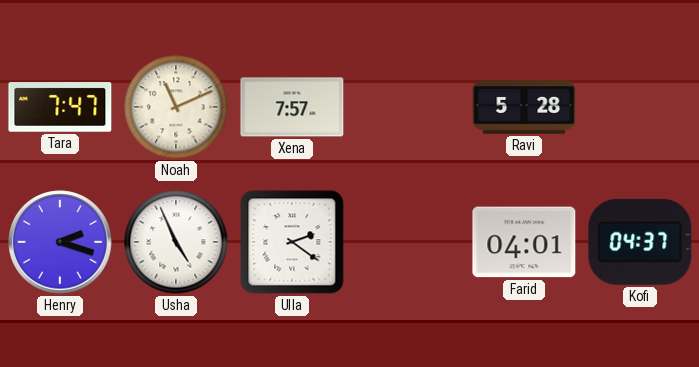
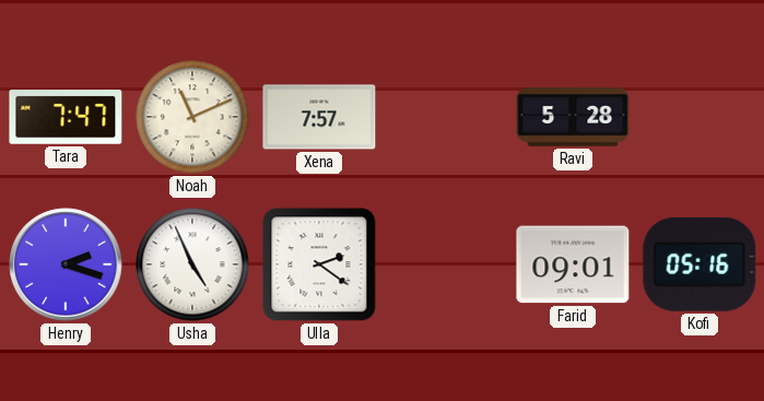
Farid: 04:01 -> 09:01
Kofi: 04:37 -> 05:16
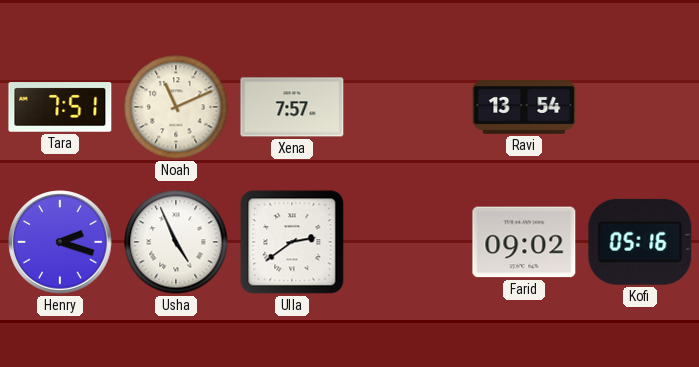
Tara: 7:47 -> 7:51
Ravi: 5:28 -> 13:54
Ulla: 2:21 -> 2:39
Farid: 09:01 -> 09:02
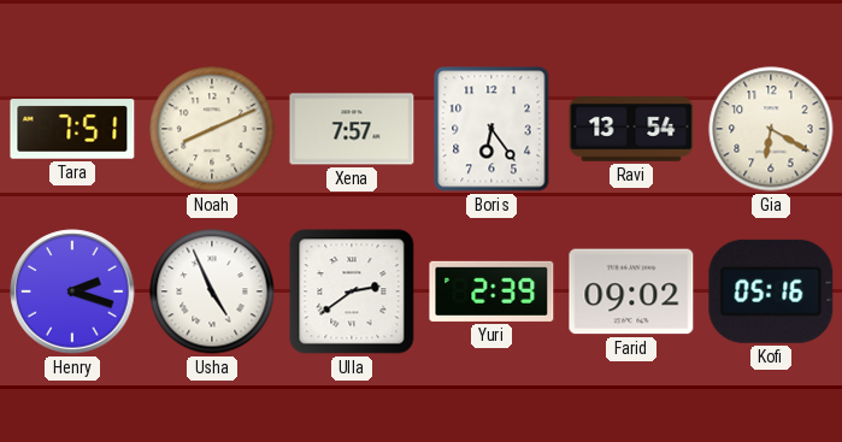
Noah: 11:11 -> 8:11
Boris: none -> 6:24
Gia: none -> 6:20
Yuri: none -> 2:39
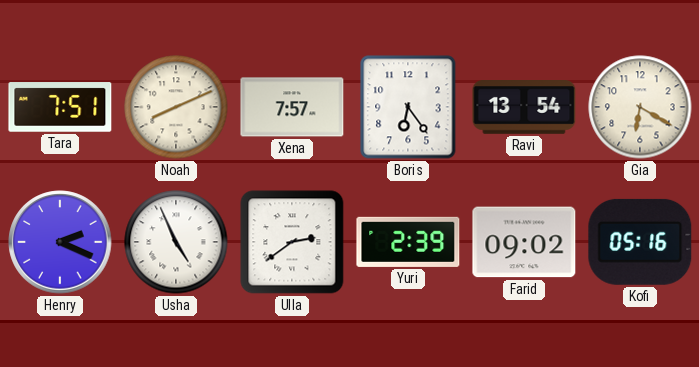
Henry: 2:18 -> 2:19
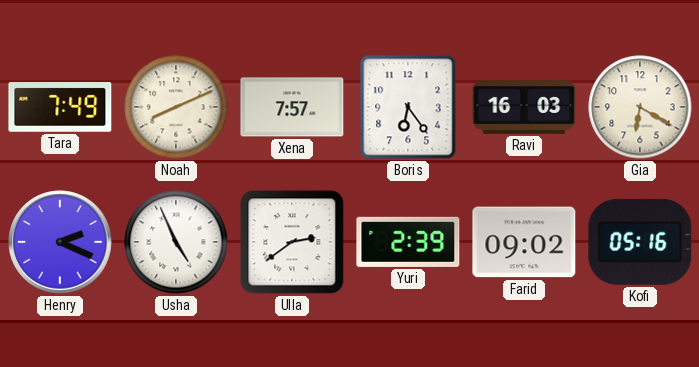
Tara: 7:51 -> 7:49
Ravi: 13:54 -> 16:03
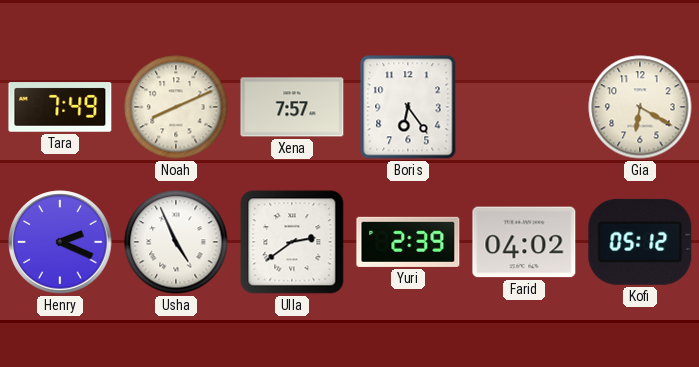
Ravi: 16:03 -> none
Farid: 09:02 -> 04:02
Kofi: 05:16 -> 05:12
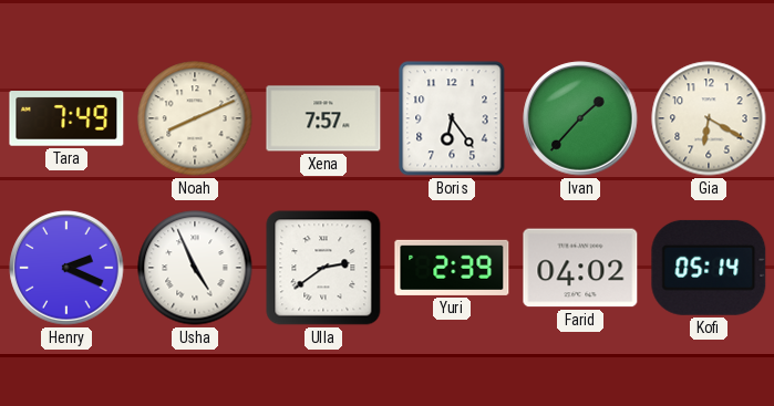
Ivan: none -> 1:37
Kofi: 05:12 -> 05:14
